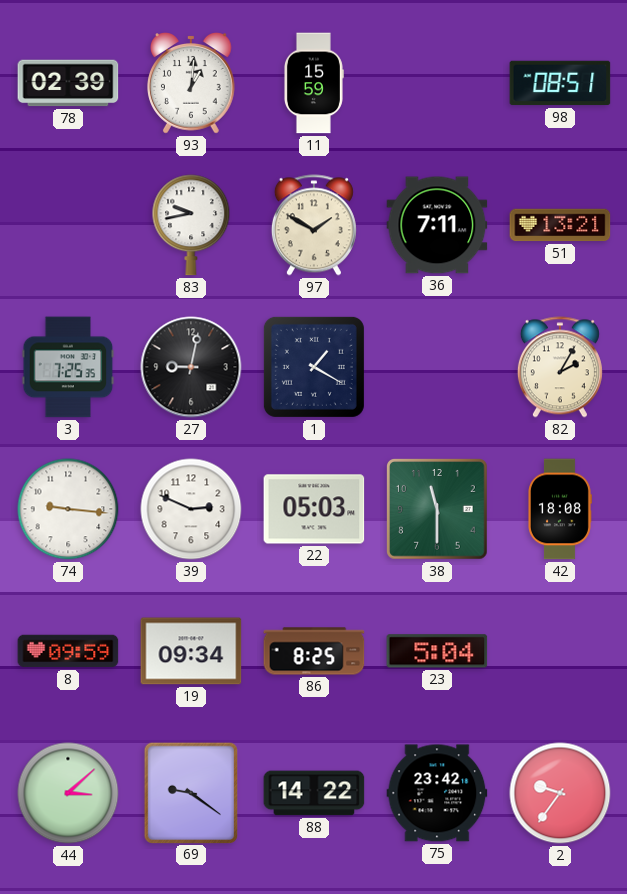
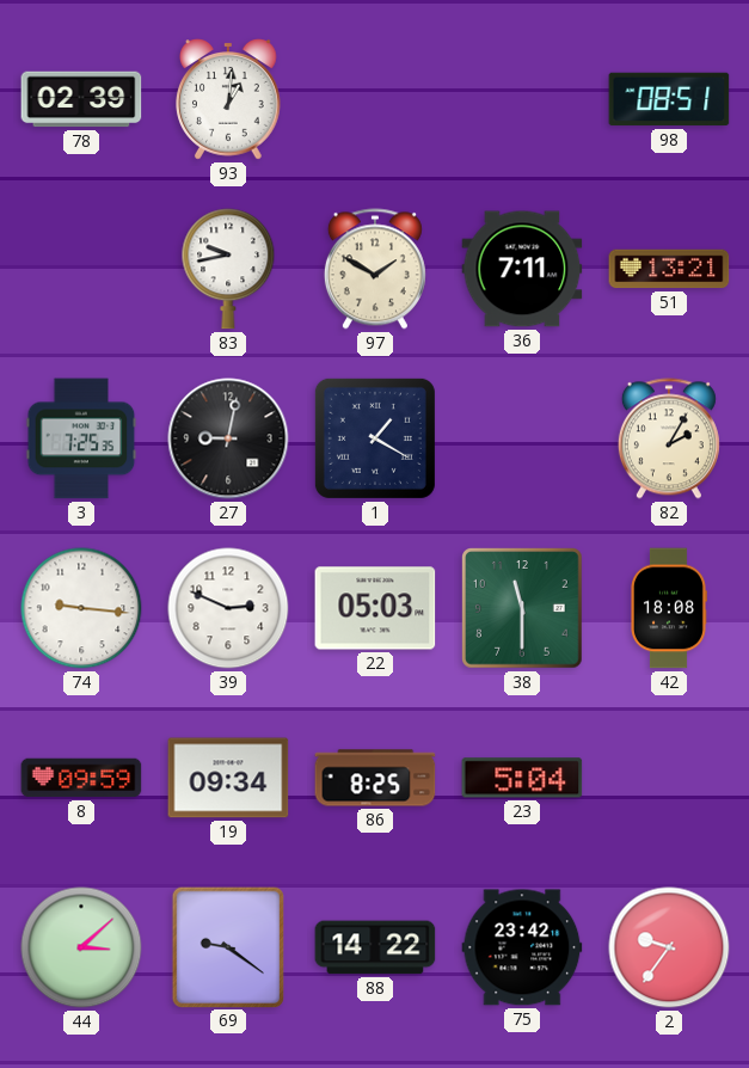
11: 15:59 -> none
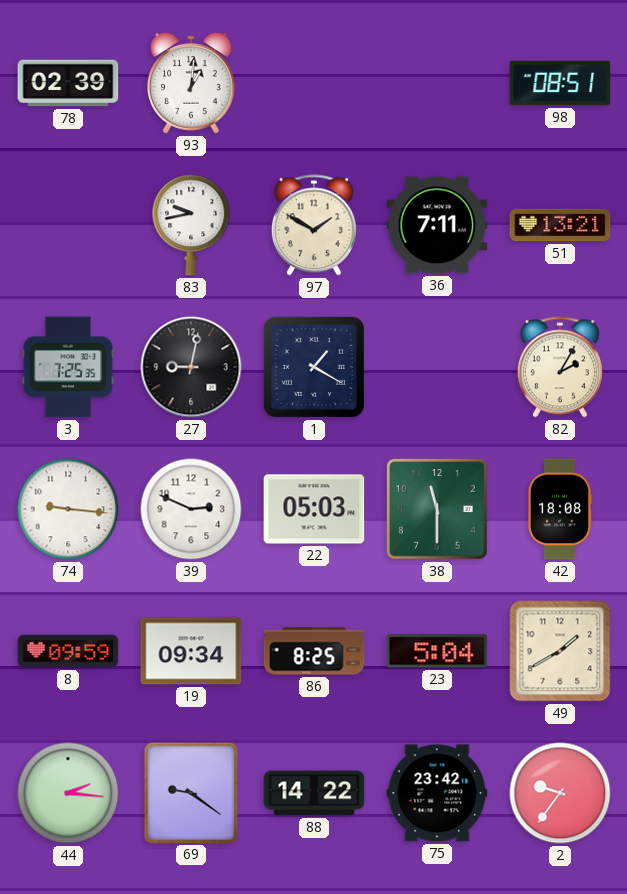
49: none -> 1:40
44: 3:08 -> 2:16
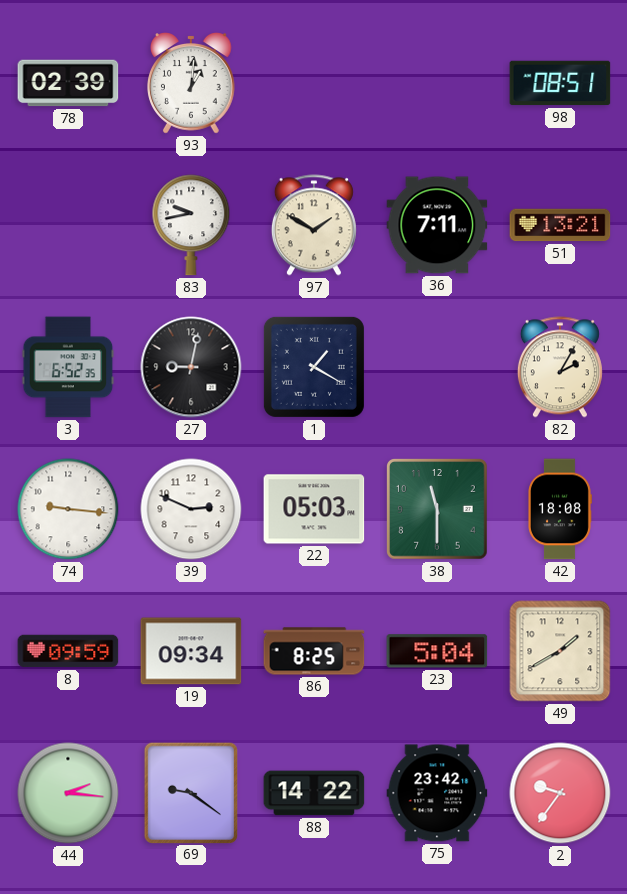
3: 7:25 -> 6:52
